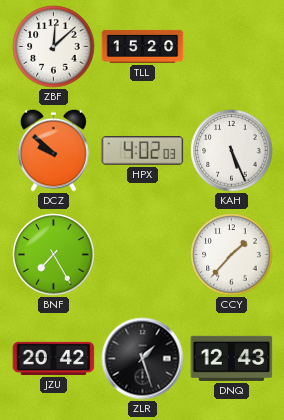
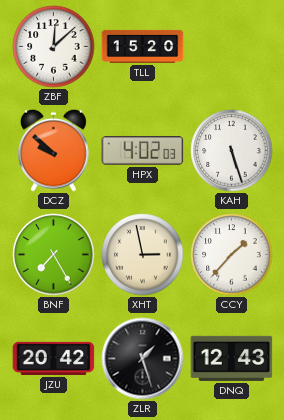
KAH: 5:26 -> 5:27
XHT: none -> 2:58
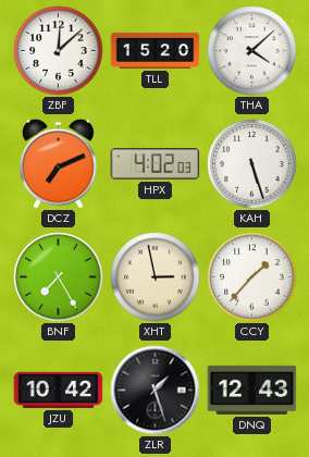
THA: none -> 4:08
DCZ: 9:52 -> 7:11
JZU: 20:42 -> 10:42
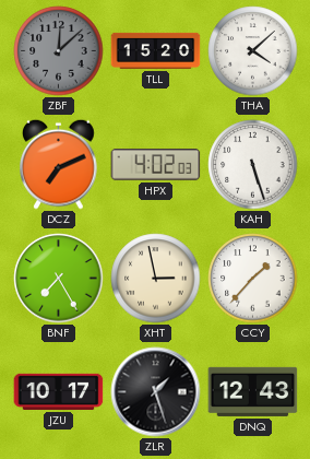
ZBF dial: white -> grey
JZU: 10:42 -> 10:17
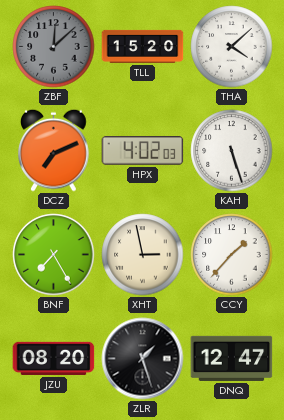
JZU: 10:17 -> 08:20
DNQ: 12:43 -> 12:47
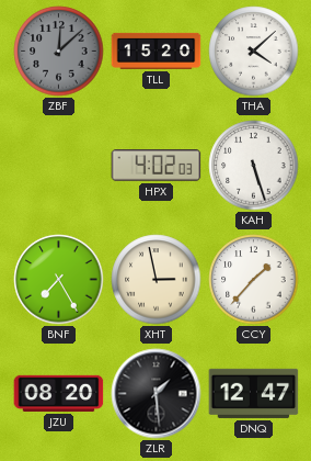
DCZ: 7:11 -> none
ZLR: 1:27 -> 1:29
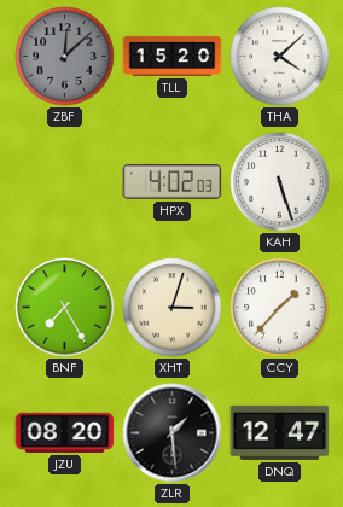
XHT: 2:58 -> 3:03
